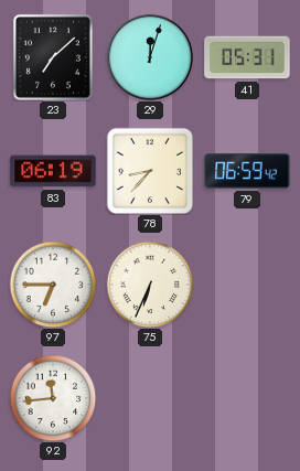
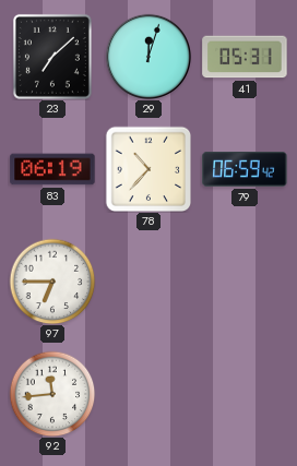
78: 8:37 -> 10:37
75: 6:34 -> none
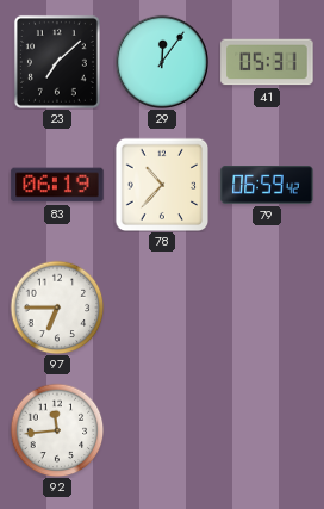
29: 12:03 -> 12:06
